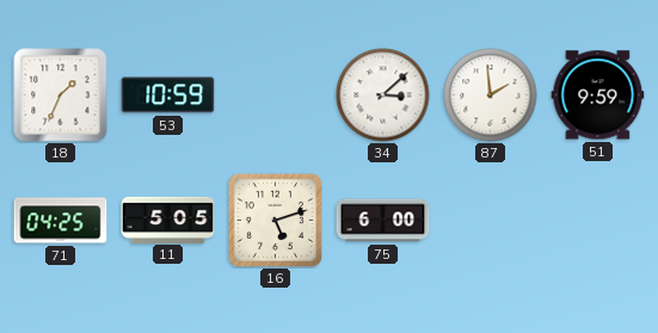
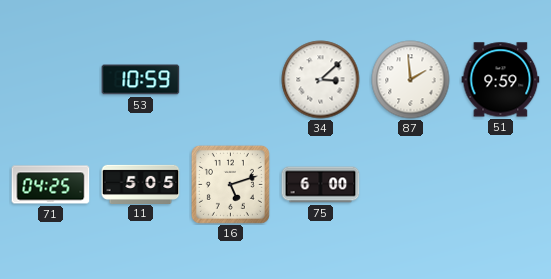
18: 1:34 -> none
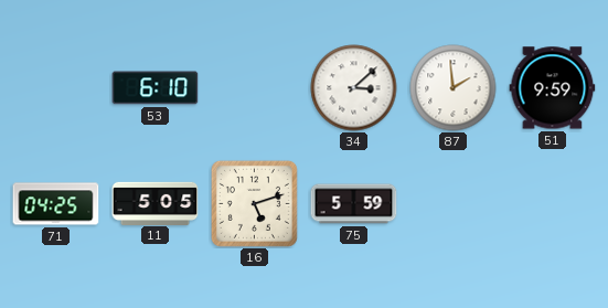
53: 10:59 -> 6:10
75: 6:00 -> 5:59
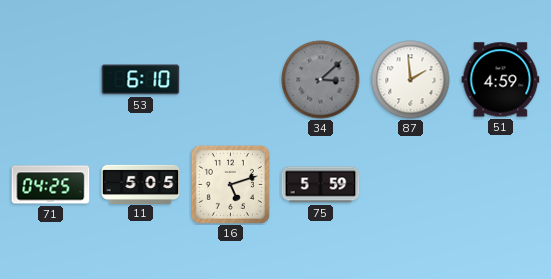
34 dial: white -> grey
51: 9:59 -> 4:59
